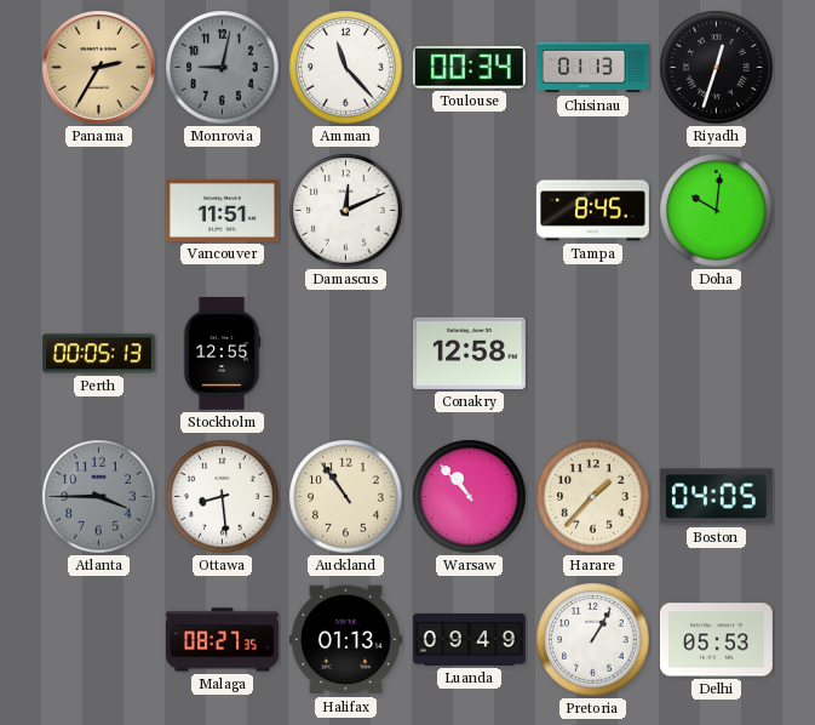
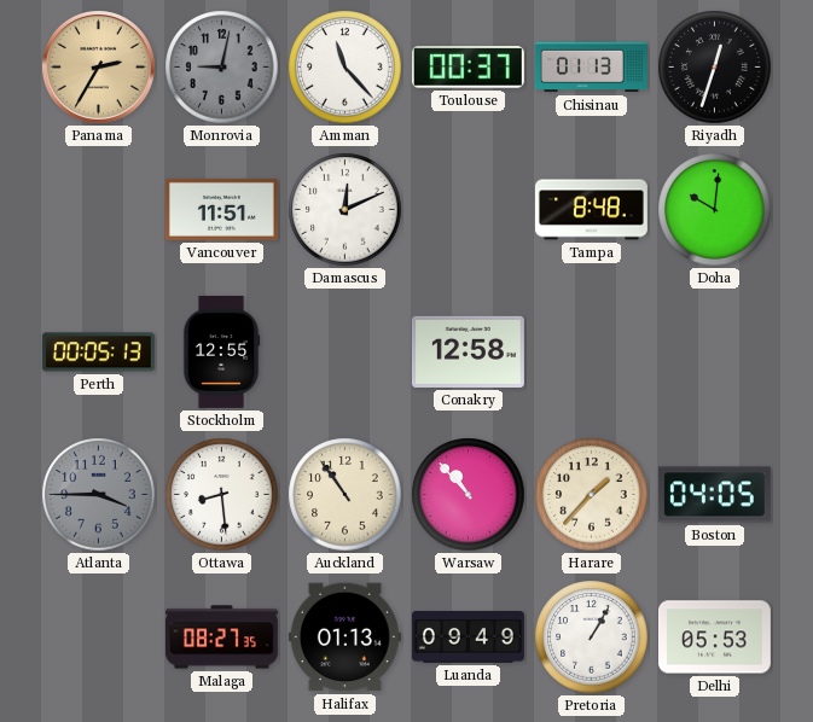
Toulouse: 00:34 -> 00:37
Tampa: 8:45 -> 8:48
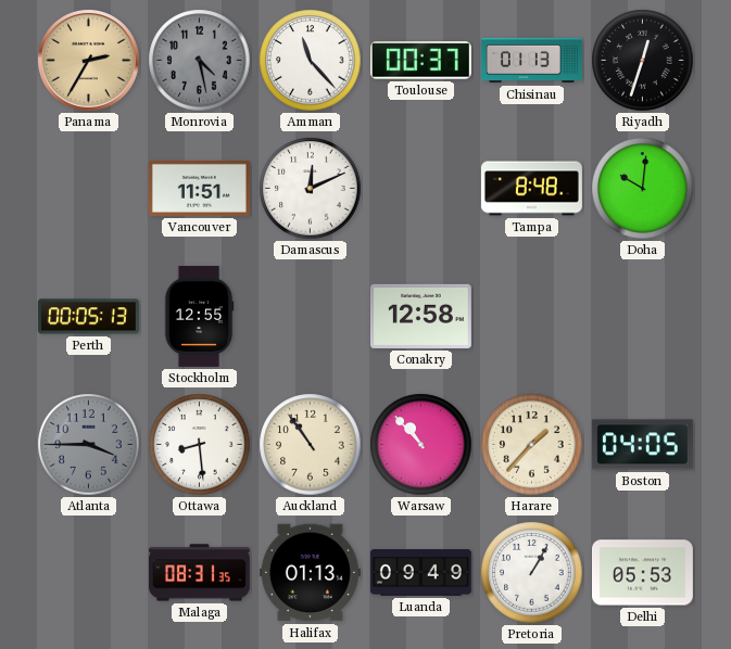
Monrovia: 9:02 -> 4:28
Malaga: 08:27 -> 08:31
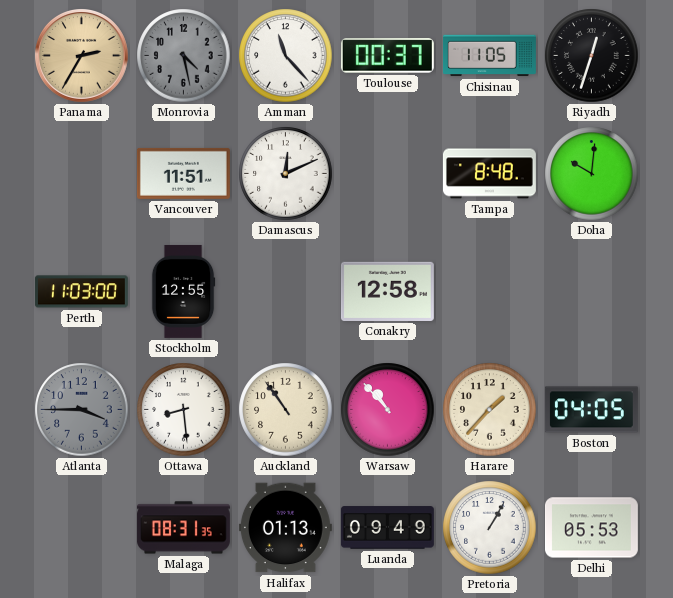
Chisinau: 01:13 -> 11:05
Perth: 00:05 -> 11:03
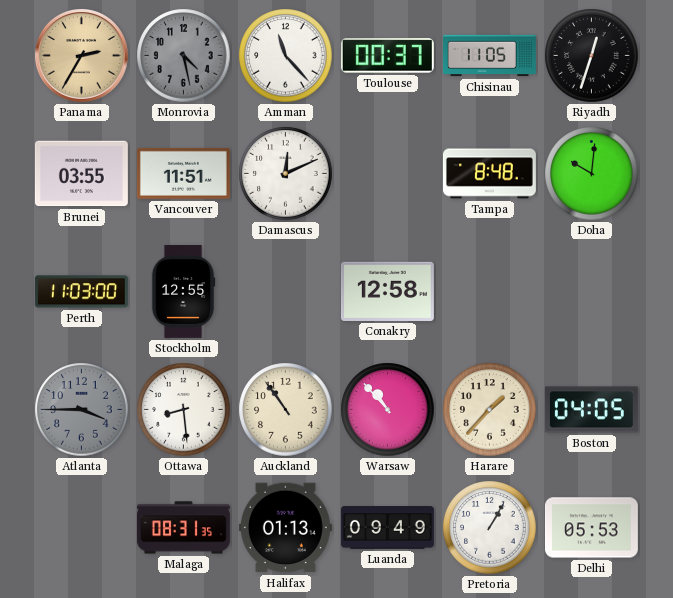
Brunei: none -> 03:55
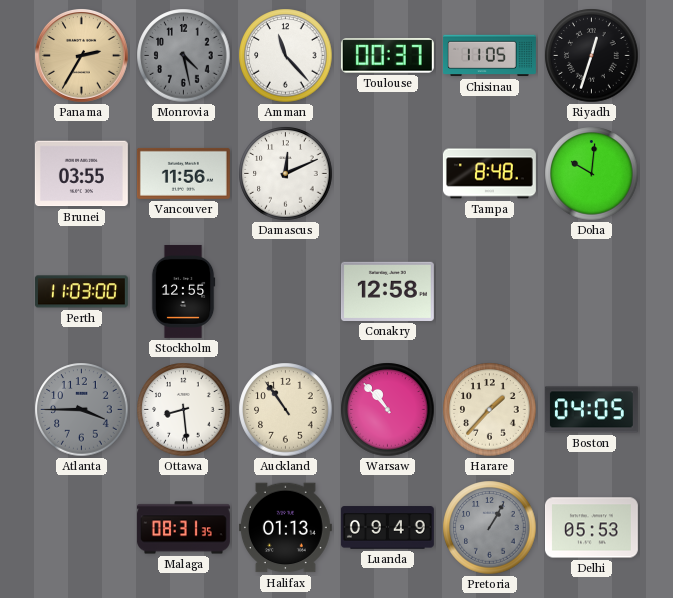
Vancouver: 11:51 -> 11:56
Pretoria dial: white -> grey
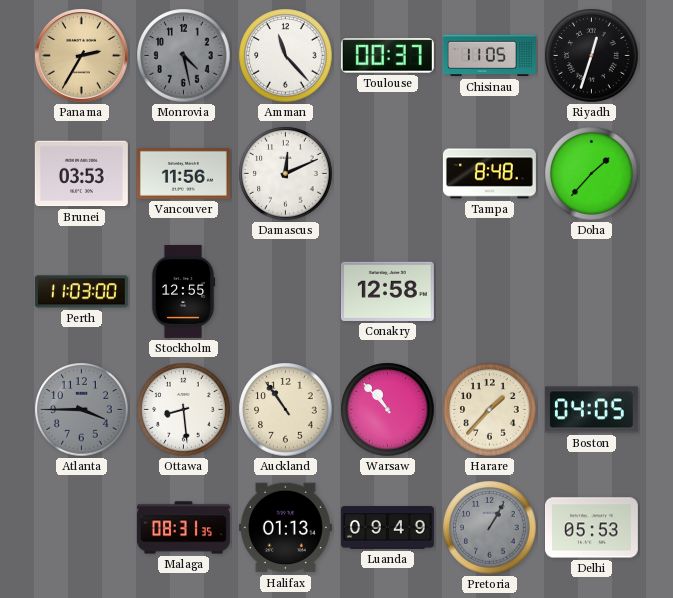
Brunei: 03:55 -> 03:53
Doha: 10:01 -> 1:37
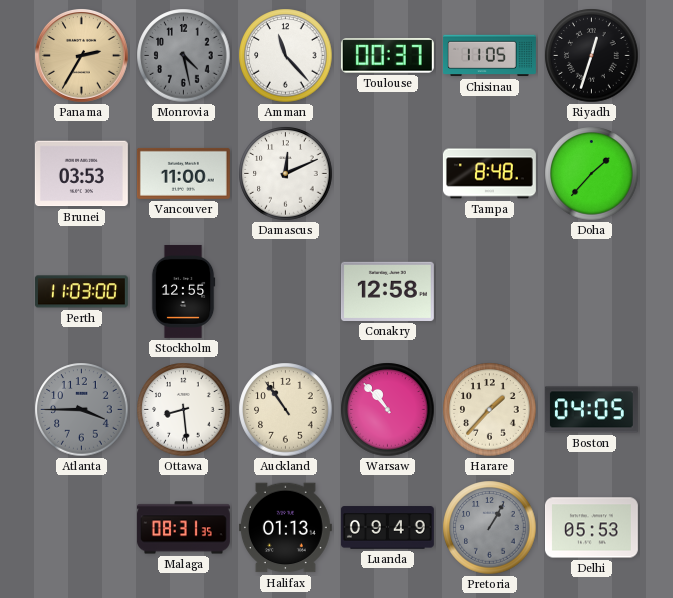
Vancouver: 11:56 -> 11:00
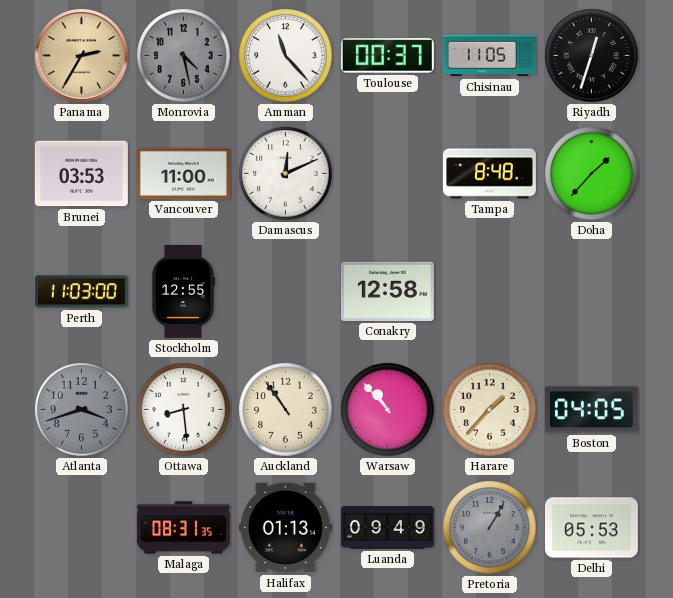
Atlanta: 3:45 -> 3:42
